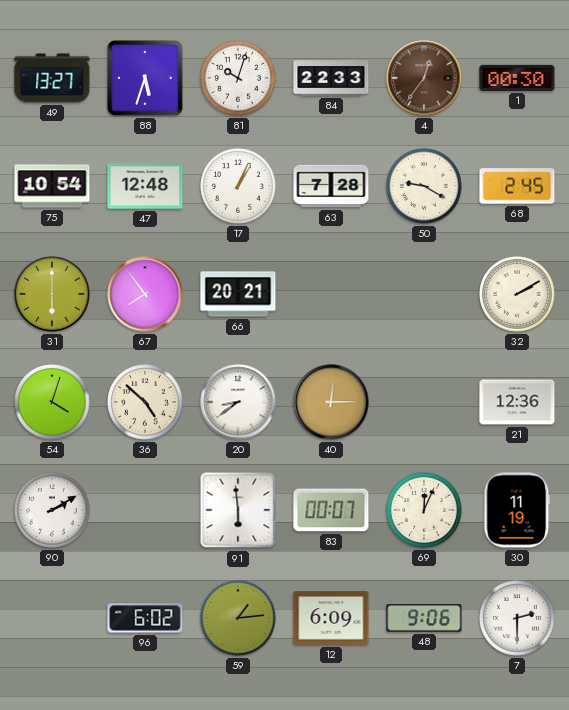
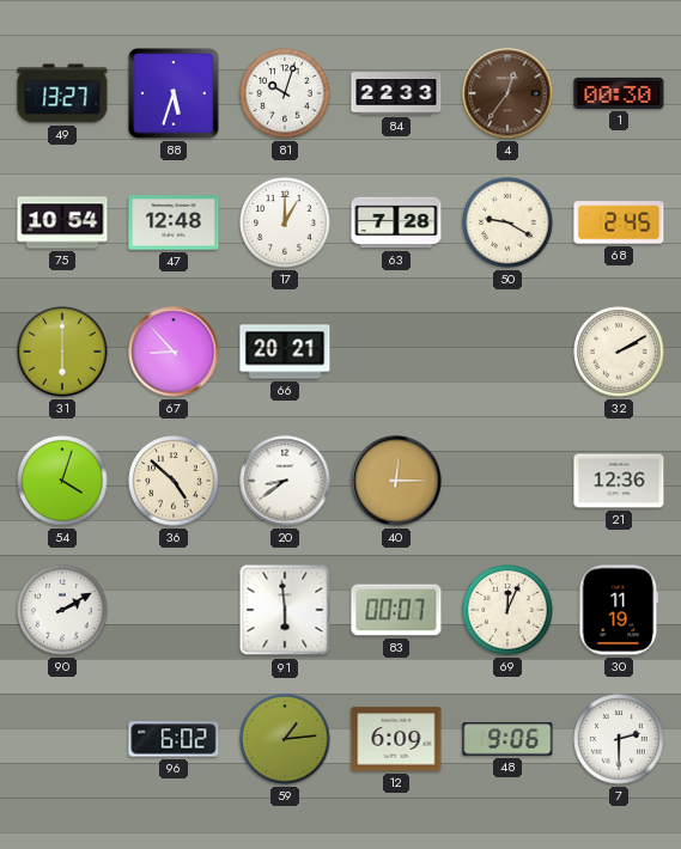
17: 1:04 -> 1:00
67: 7:54 -> 8:53
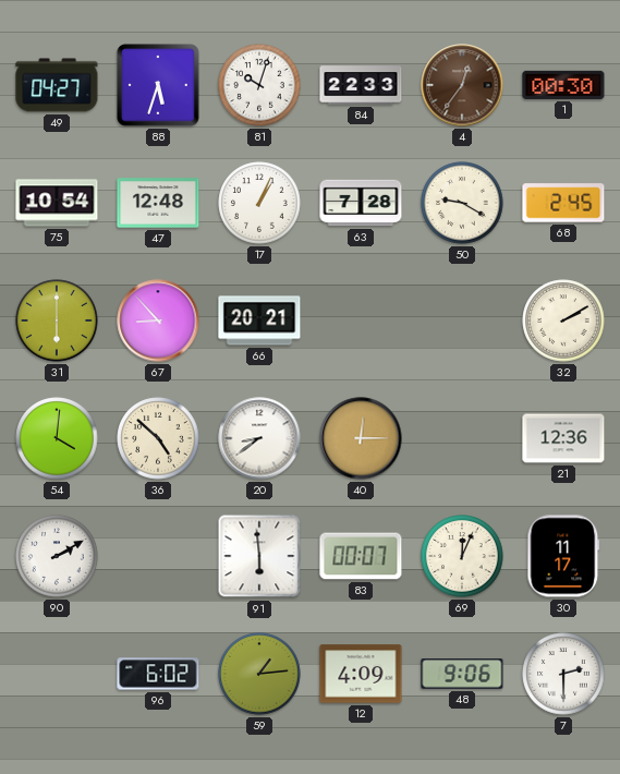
49: 13:27 -> 04:27
17: 1:00 -> 1:04
54: 4:03 -> 4:01
30: 11:19 -> 11:17
12: 6:09 -> 4:09
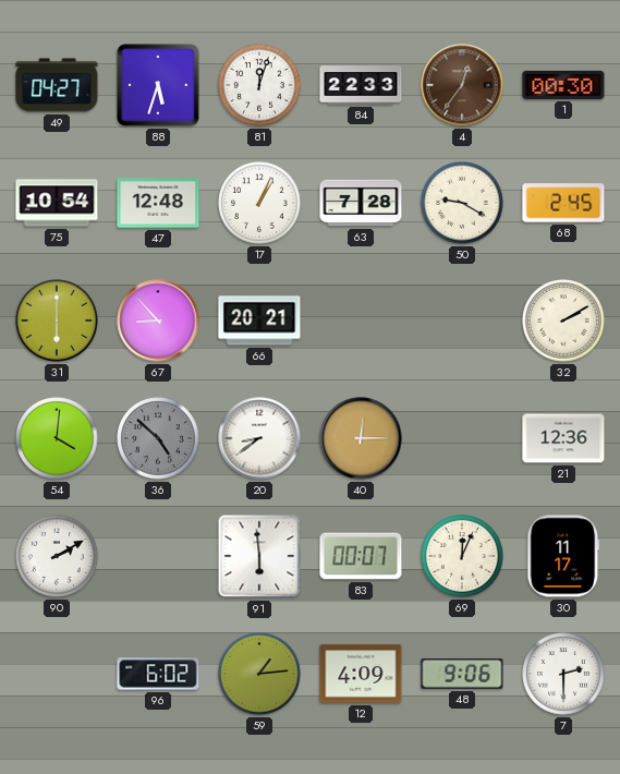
81: 10:03 -> 12:03
36 dial: cream -> grey
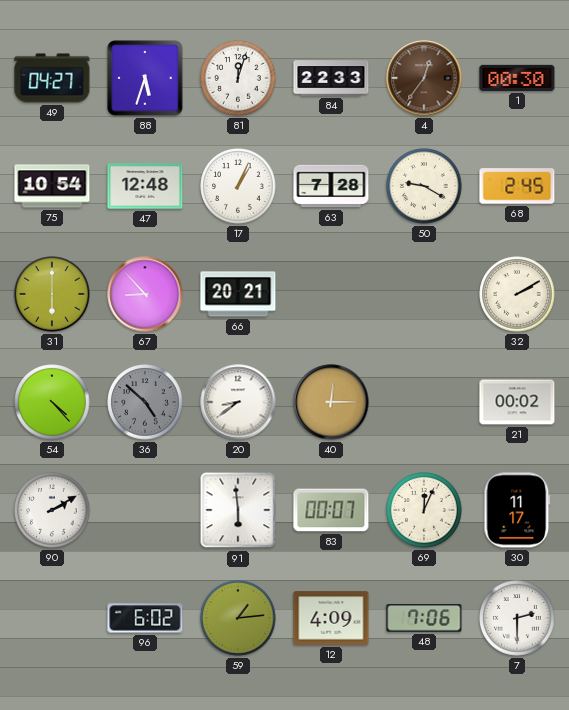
54: 4:01 -> 4:23
21: 12:36 -> 00:02
48: 9:06 -> 7:06
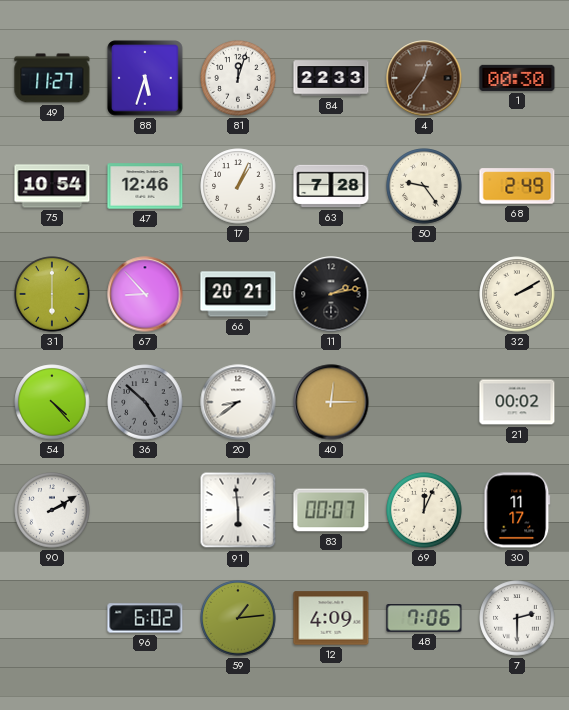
49: 04:27 -> 11:27
47: 12:48 -> 12:46
50: 9:20 -> 9:24
68: 2:45 -> 2:49
11: none -> 2:13
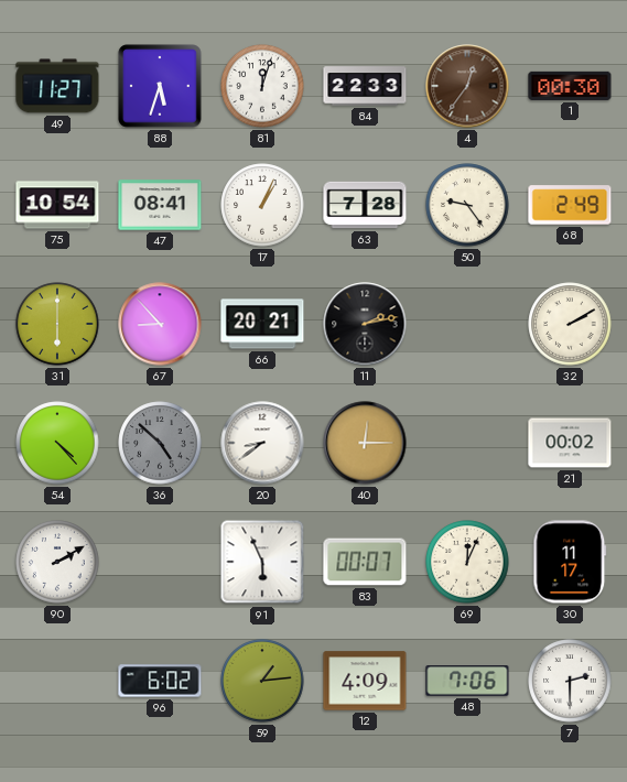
47: 12:46 -> 08:41
91: 5:59 -> 5:56
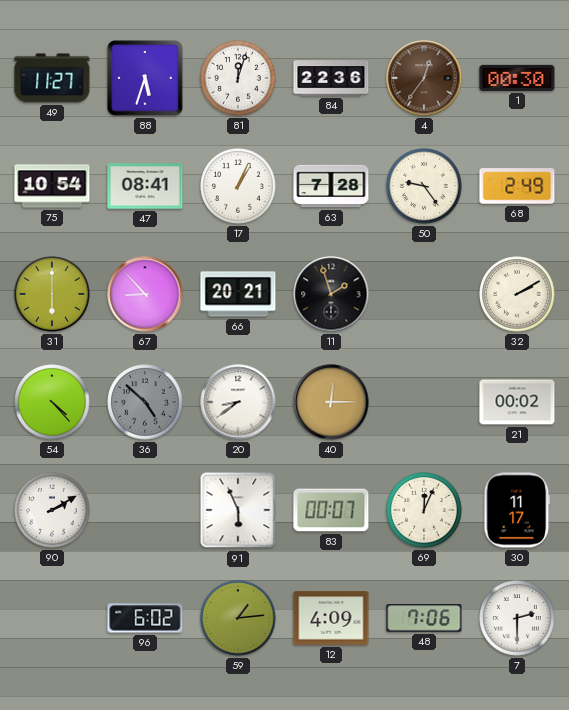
84: 22:33 -> 22:36
11: 2:13 -> 1:57
